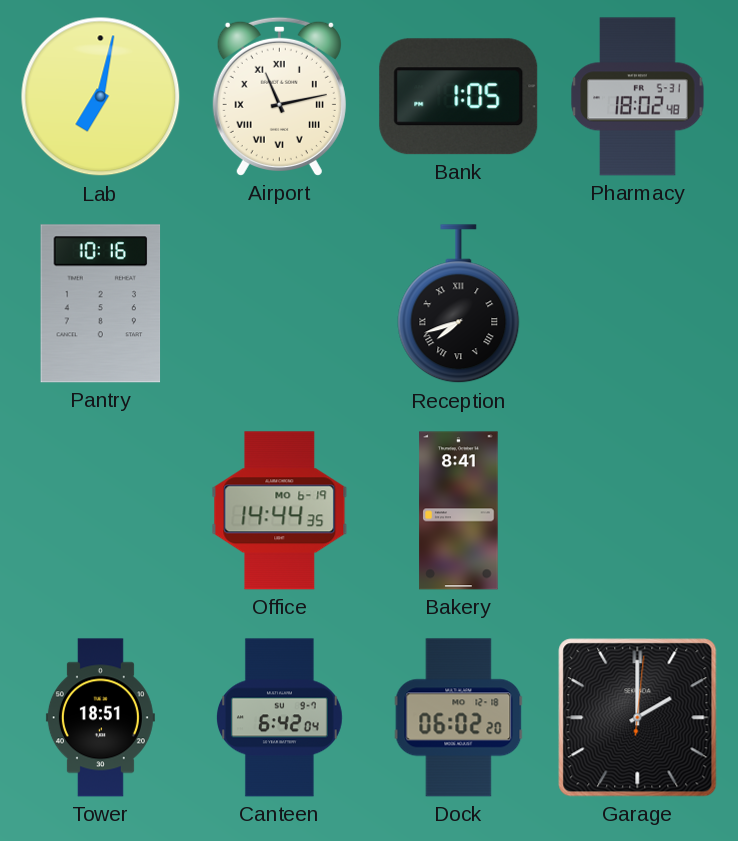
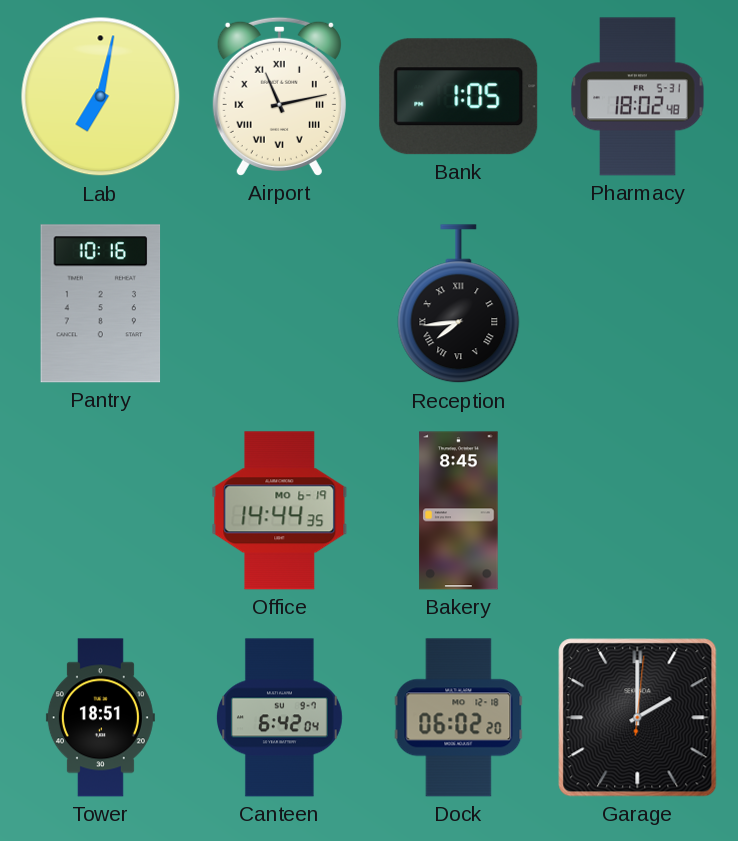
Reception: 7:42 -> 7:44
Bakery: 8:41 -> 8:45
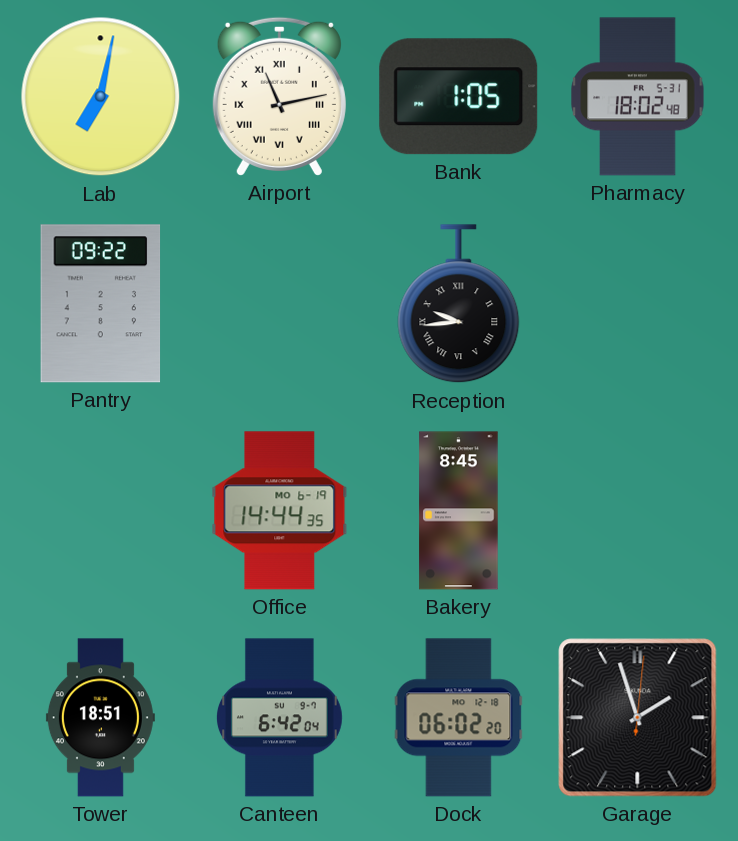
Pantry: 10:16 -> 09:22
Reception: 7:44 -> 9:44
Garage: 2:00 -> 1:57
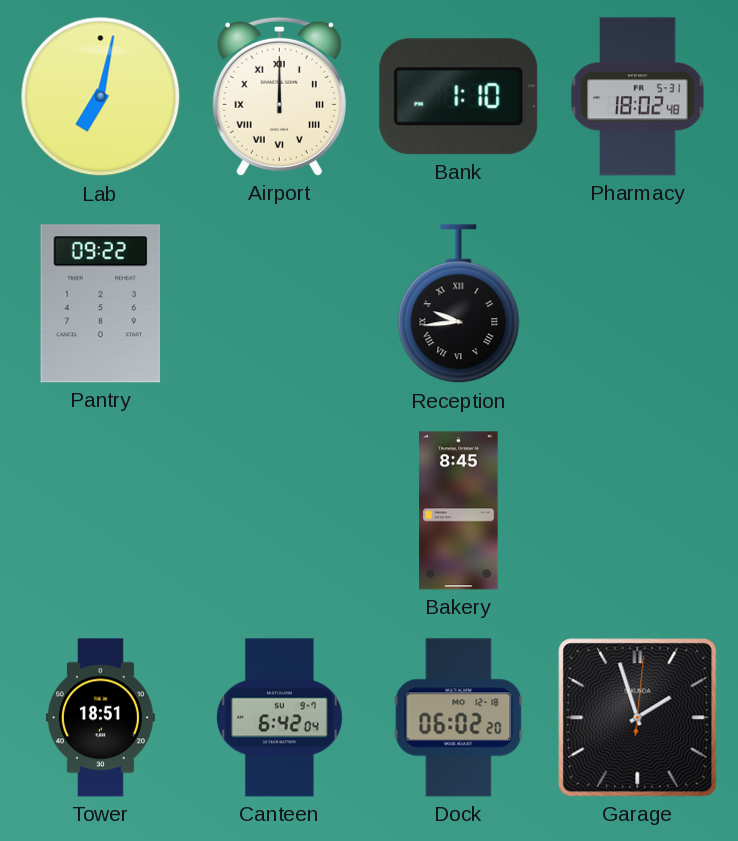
Airport: 11:13 -> 12:00
Bank: 1:05 -> 1:10
Office: 14:44 -> none
